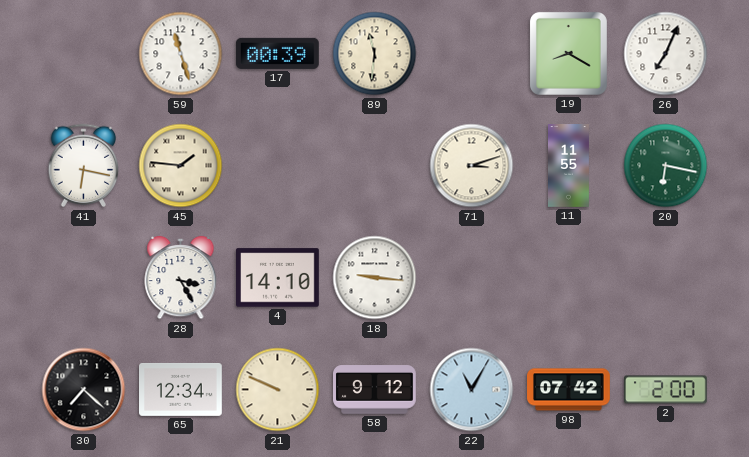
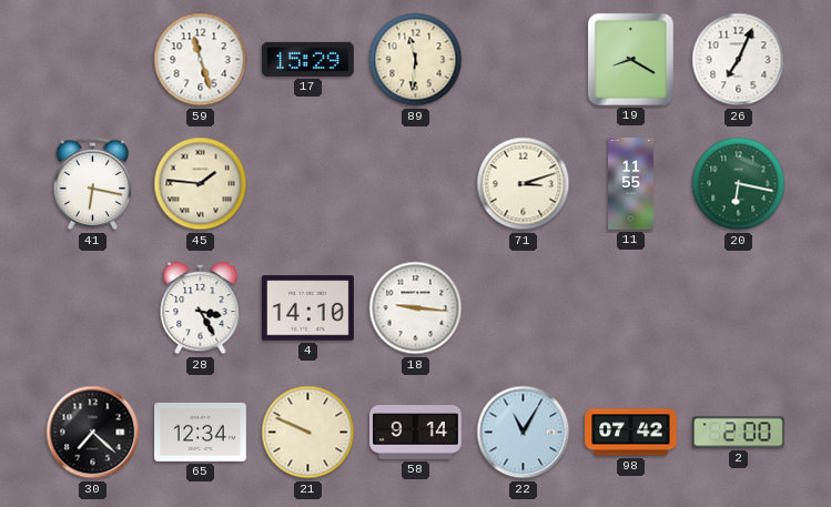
17: 00:39 -> 15:29
58: 9:12 -> 9:14
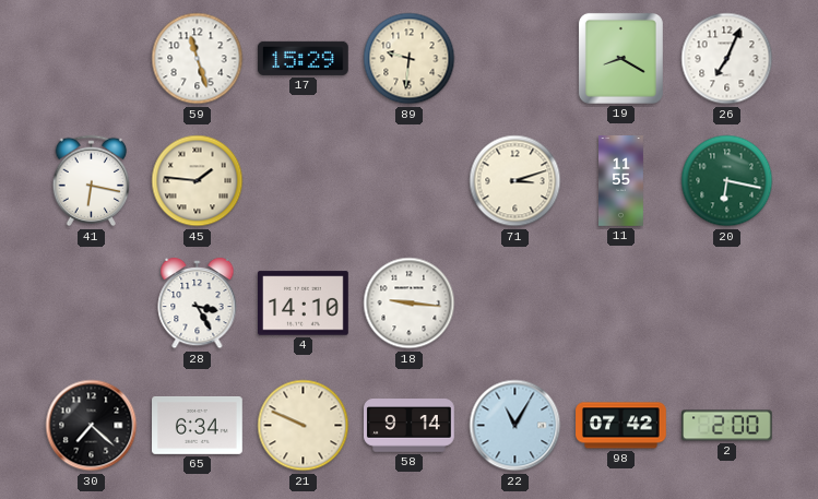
89: 11:31 -> 9:31
65: 12:34 -> 6:34
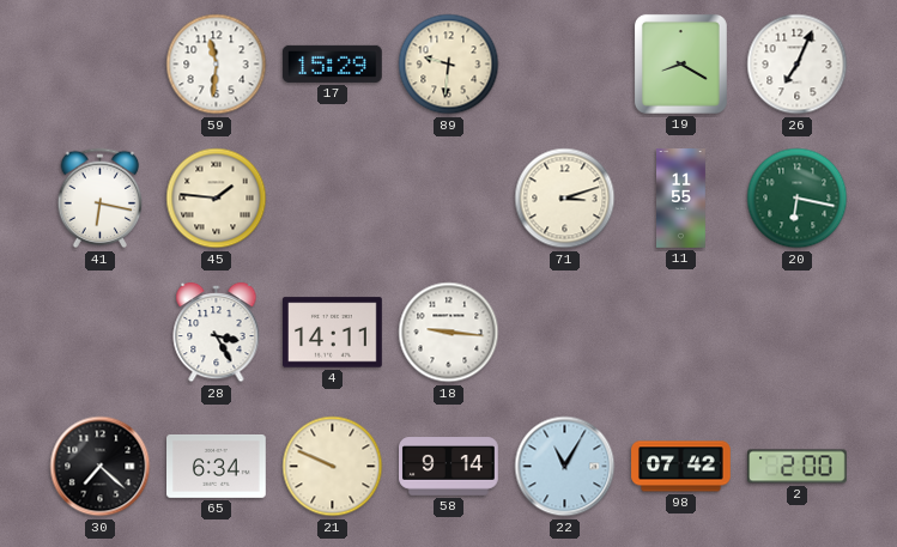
59: 11:27 -> 11:31
4: 14:10 -> 14:11
